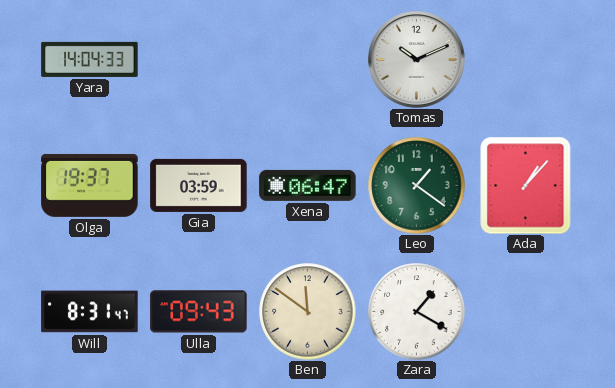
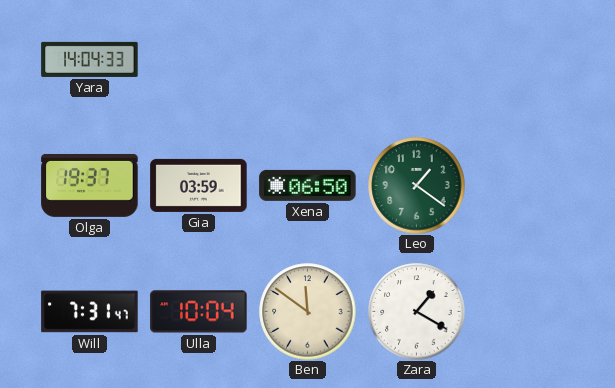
Tomas: 10:11 -> none
Xena: 06:47 -> 06:50
Ada: 1:07 -> none
Will: 8:31 -> 7:31
Ulla: 09:43 -> 10:04
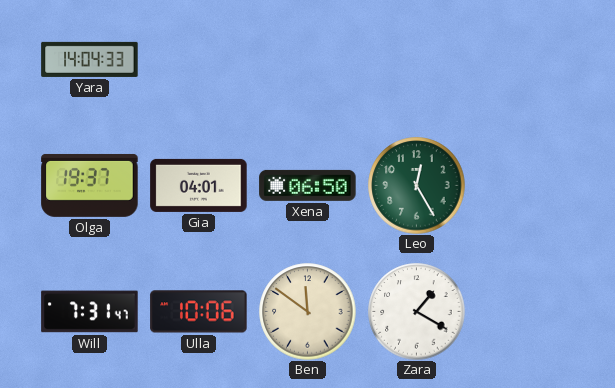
Gia: 03:59 -> 04:01
Leo: 1:21 -> 12:25
Ulla: 10:04 -> 10:06
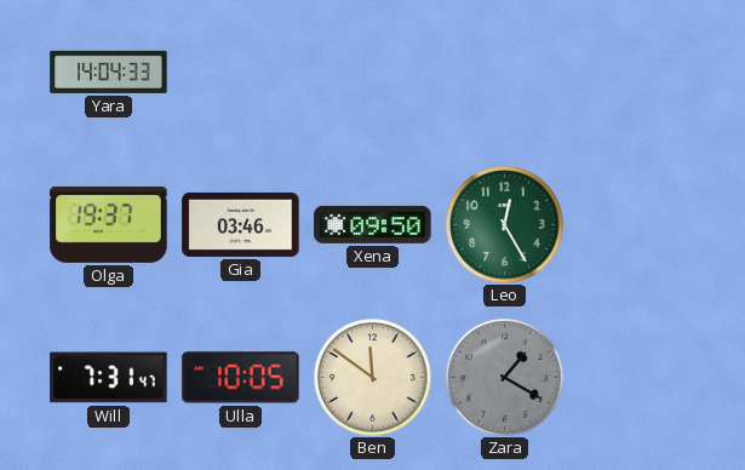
Gia: 04:01 -> 03:46
Xena: 06:50 -> 09:50
Ulla: 10:06 -> 10:05
Zara dial: white -> grey
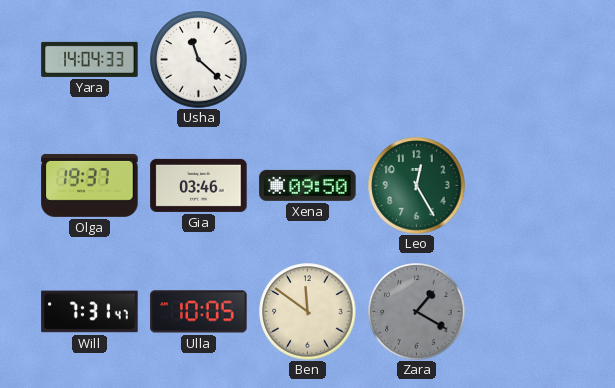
Usha: none -> 11:22
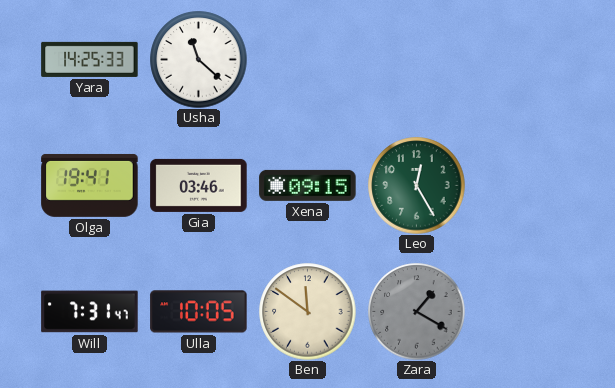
Yara: 14:04 -> 14:25
Olga: 19:37 -> 19:41
Xena: 09:50 -> 09:15
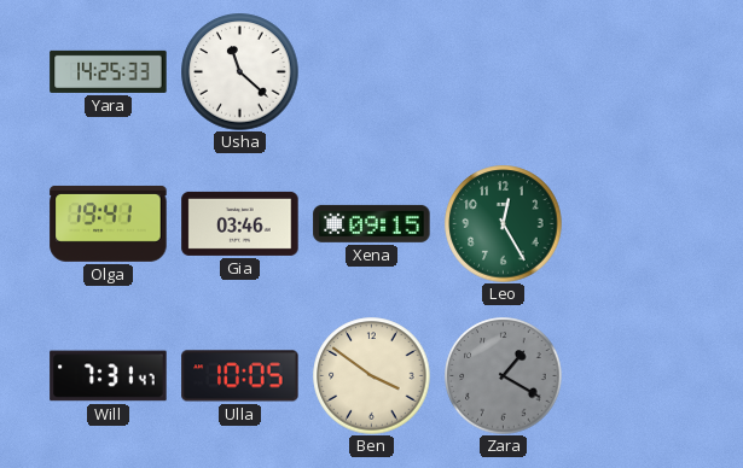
Ben: 11:51 -> 3:51
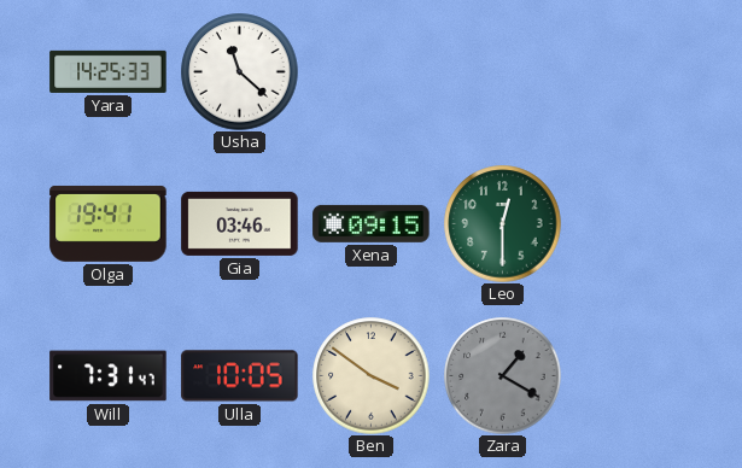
Leo: 12:25 -> 12:30
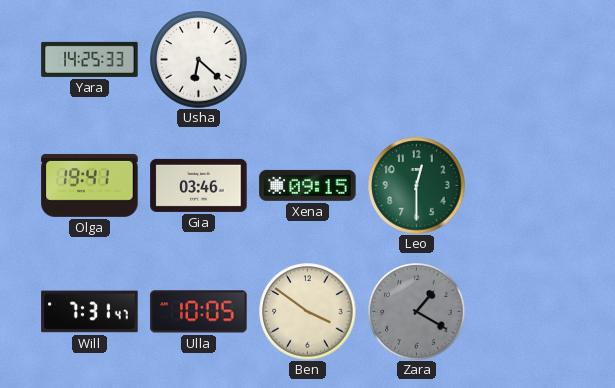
Usha: 11:22 -> 6:22
